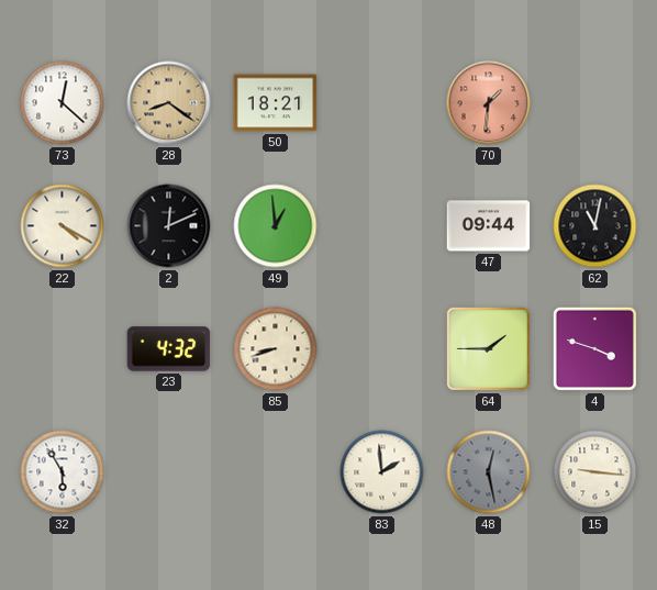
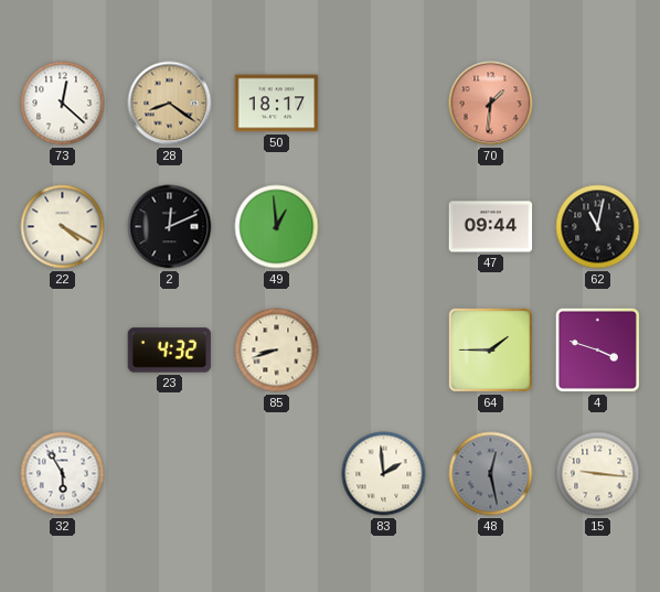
50: 18:21 -> 18:17
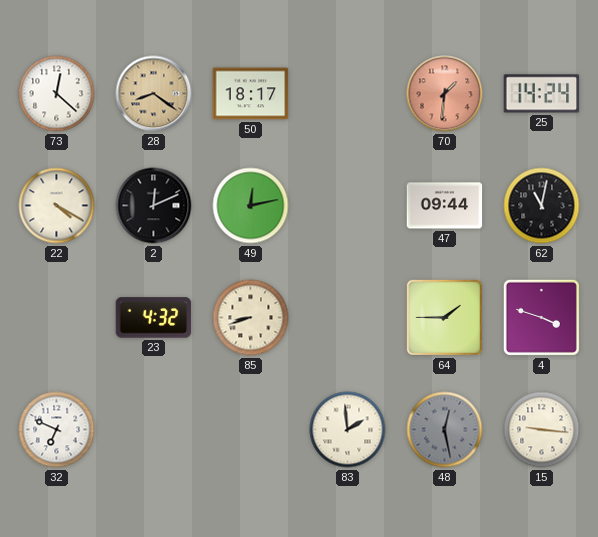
25: none -> 14:24
49: 12:59 -> 12:13
32: 5:55 -> 6:49
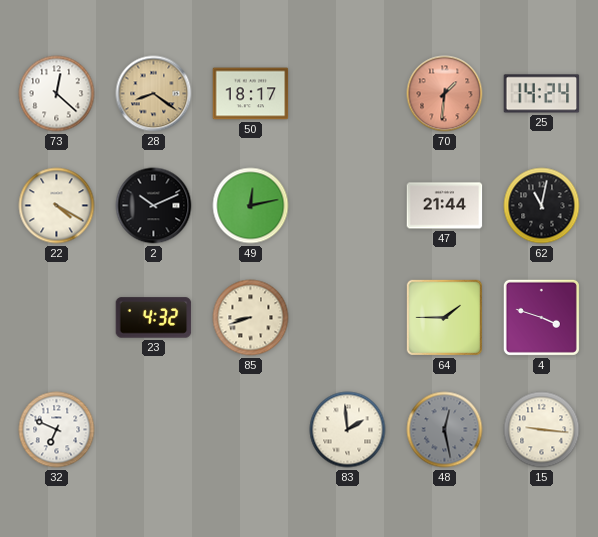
2: 12:11 -> 10:11
47: 09:44 -> 21:44
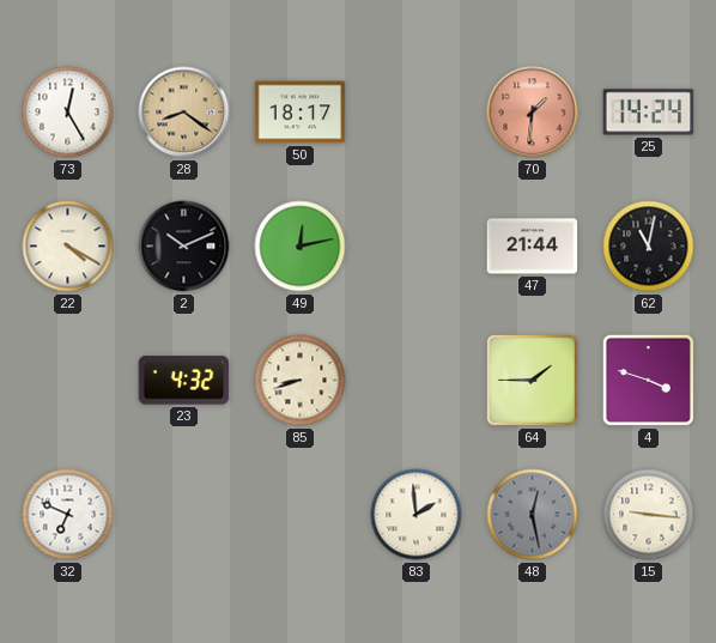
73: 12:22 -> 12:25
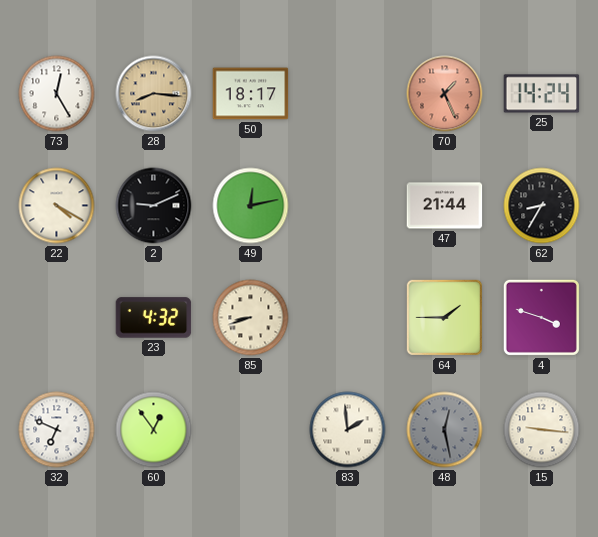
28: 8:21 -> 8:16
70: 1:31 -> 1:26
2: 10:11 -> 9:11
62: 11:02 -> 8:35
60: none -> 12:54
